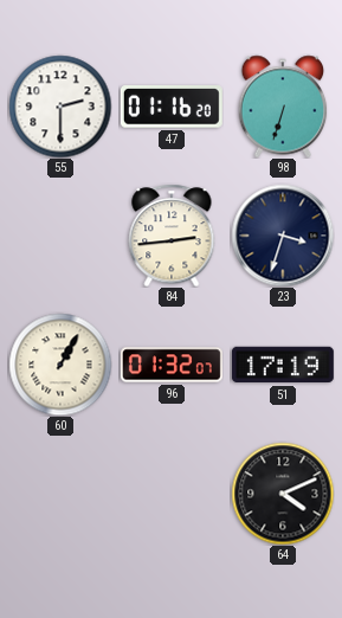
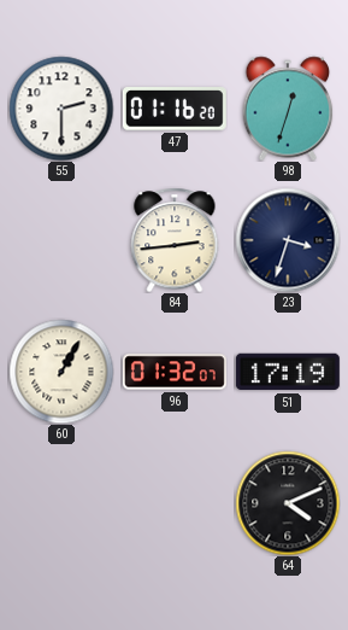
98: 6:33 -> 12:33
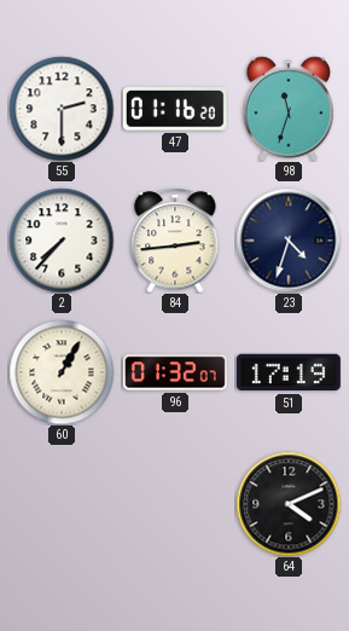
98: 12:33 -> 11:33
2: none -> 7:37
23: 3:33 -> 4:33
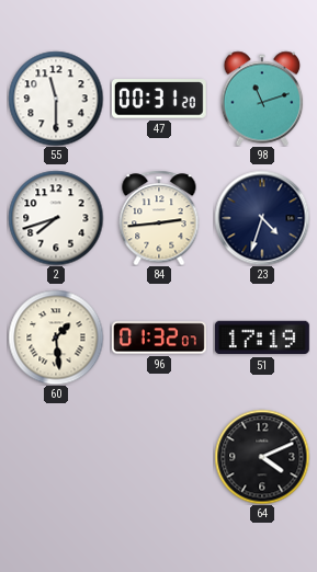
55: 2:30 -> 11:30
47: 01:16 -> 00:31
98: 11:33 -> 11:12
2: 7:37 -> 7:42
60: 1:05 -> 1:29
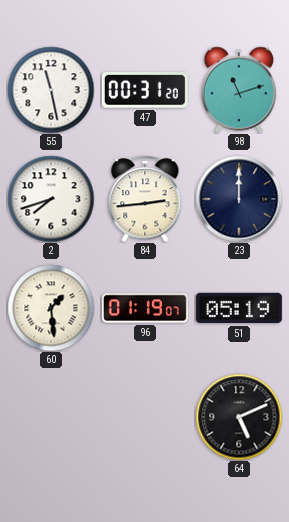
55: 11:30 -> 11:28
23: 4:33 -> 12:00
96: 01:32 -> 01:19
51: 17:19 -> 05:19
64: 4:11 -> 5:11
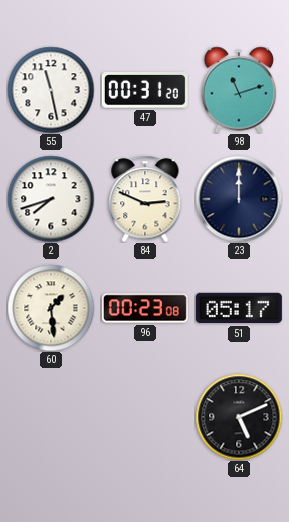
84: 2:44 -> 2:49
96: 01:19 -> 00:23
51: 05:19 -> 05:17
